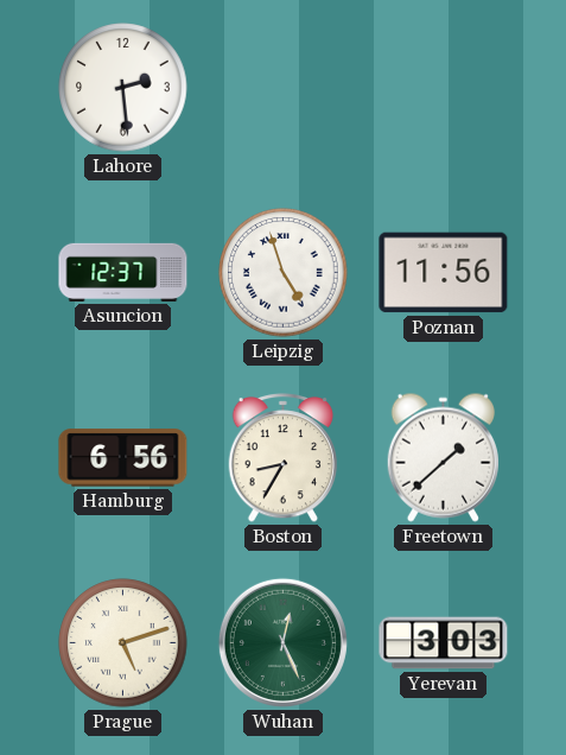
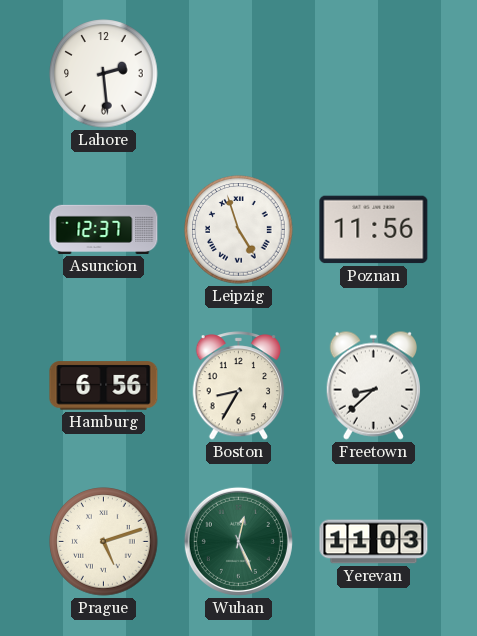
Freetown: 1:38 -> 8:38
Yerevan: 3:03 -> 11:03
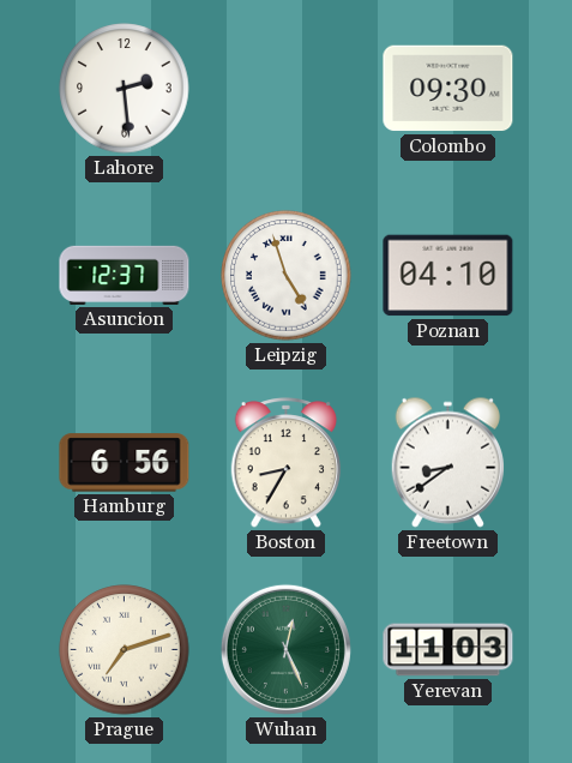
Colombo: none -> 09:30
Poznan: 11:56 -> 04:10
Freetown: 8:38 -> 8:39
Prague: 5:12 -> 7:12
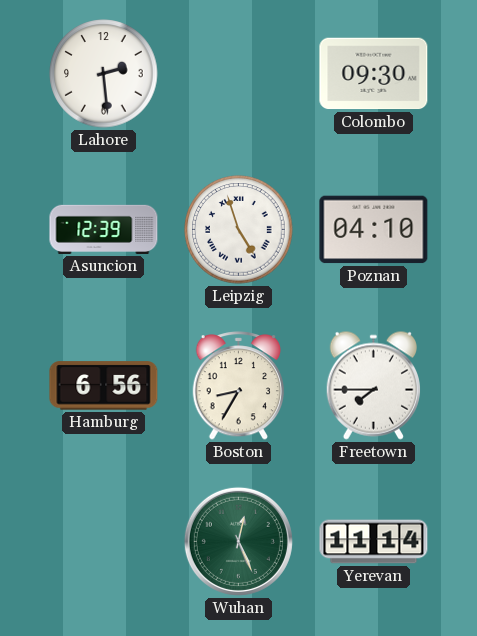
Asuncion: 12:37 -> 12:39
Freetown: 8:39 -> 7:45
Prague: 7:12 -> none
Yerevan: 11:03 -> 11:14
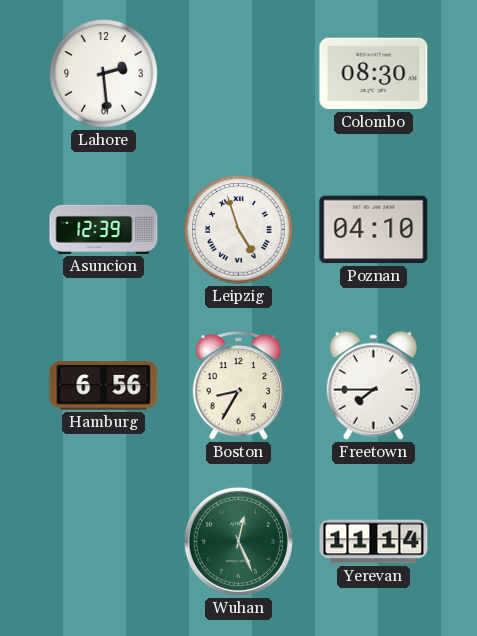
Colombo: 09:30 -> 08:30
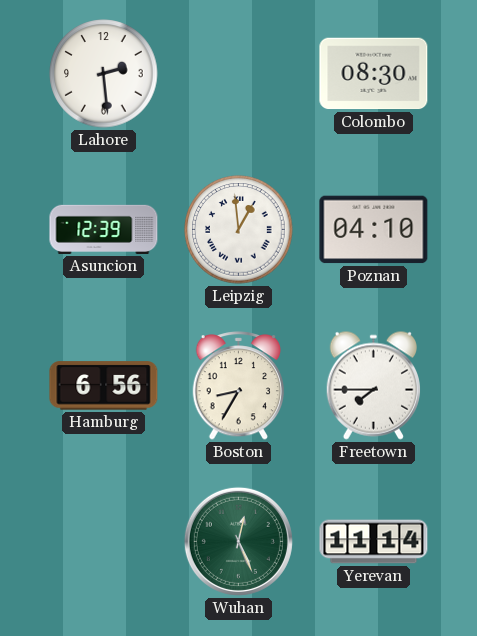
Leipzig: 4:57 -> 12:59
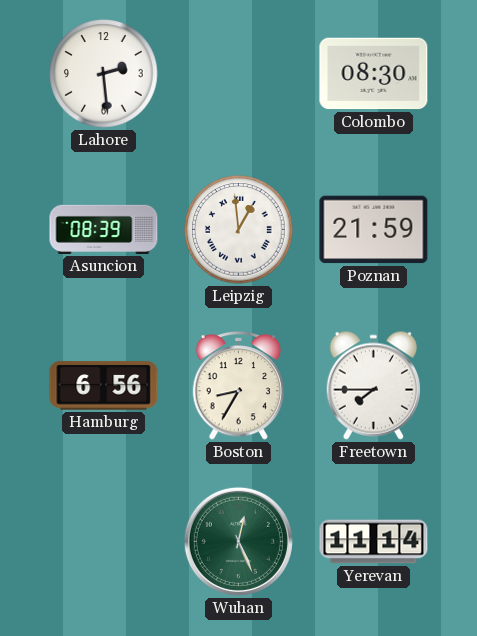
Asuncion: 12:39 -> 08:39
Poznan: 04:10 -> 21:59
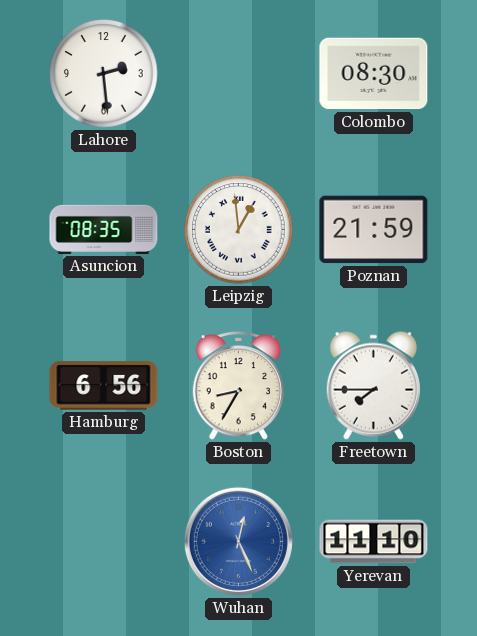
Asuncion: 08:39 -> 08:35
Wuhan dial: green -> blue
Yerevan: 11:14 -> 11:10
